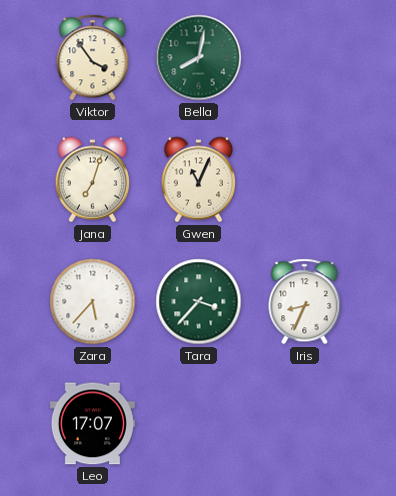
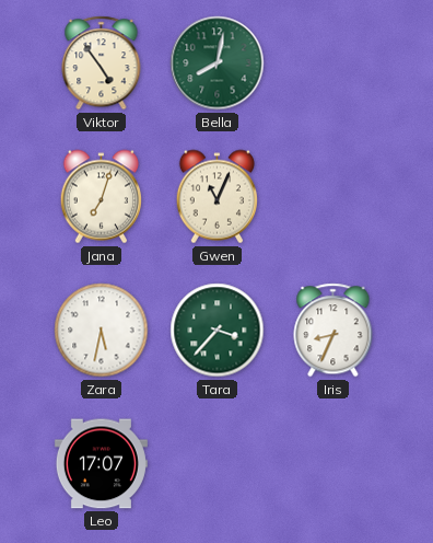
Viktor: 3:54 -> 4:54
Zara: 5:37 -> 5:32
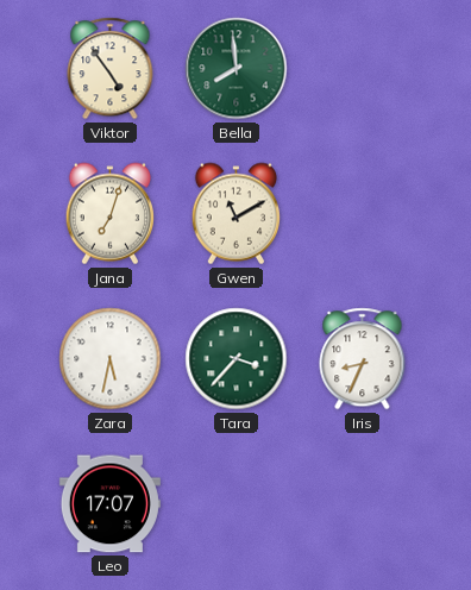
Bella: 8:02 -> 7:59
Gwen: 11:04 -> 11:10
